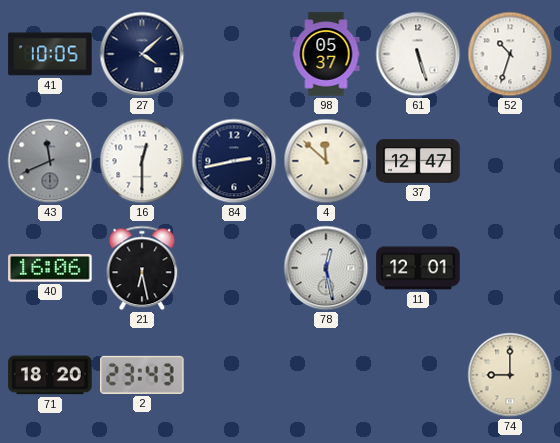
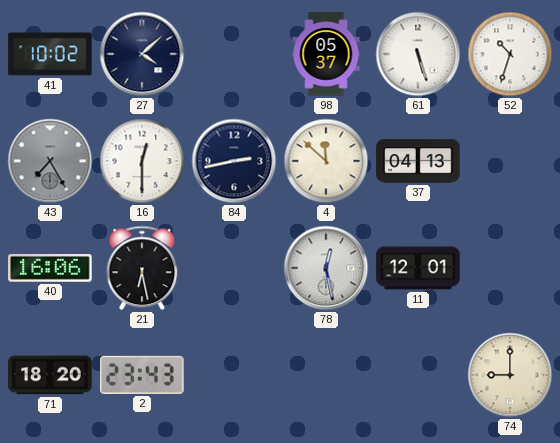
41: 10:05 -> 10:02
43: 11:41 -> 7:25
37: 12:47 -> 04:13
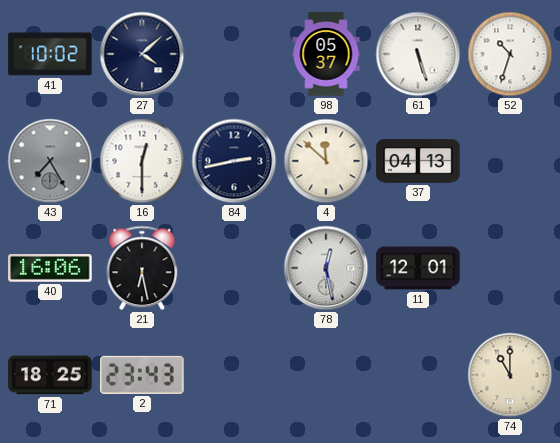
71: 18:20 -> 18:25
74: 9:00 -> 11:00
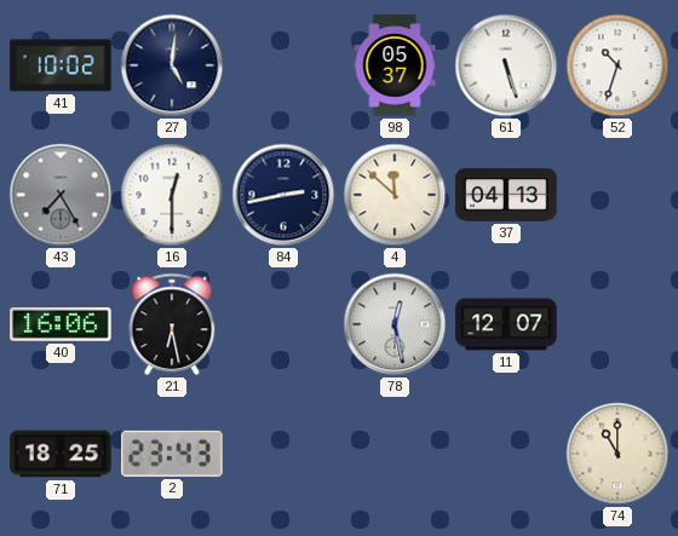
27: 4:08 -> 5:01
11: 12:01 -> 12:07
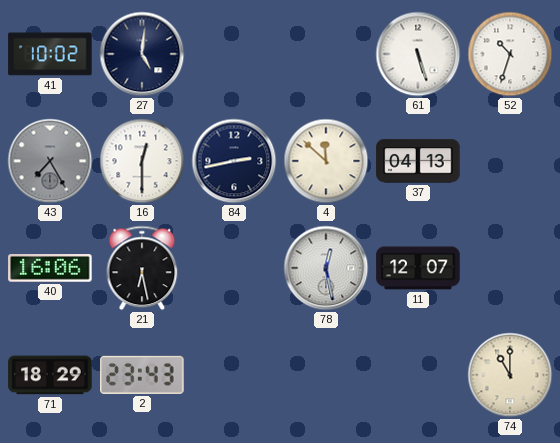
98: 05:37 -> none
71: 18:25 -> 18:29
